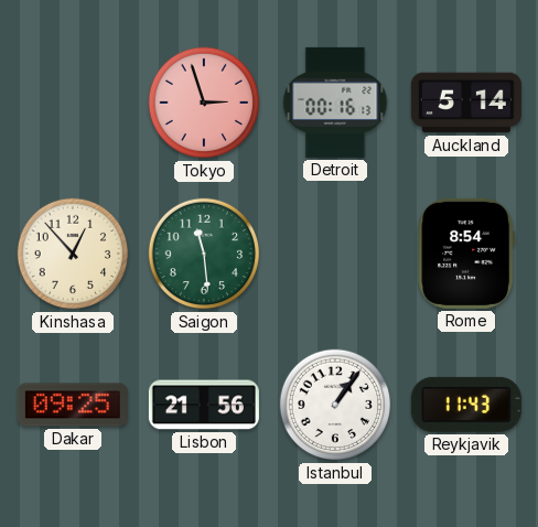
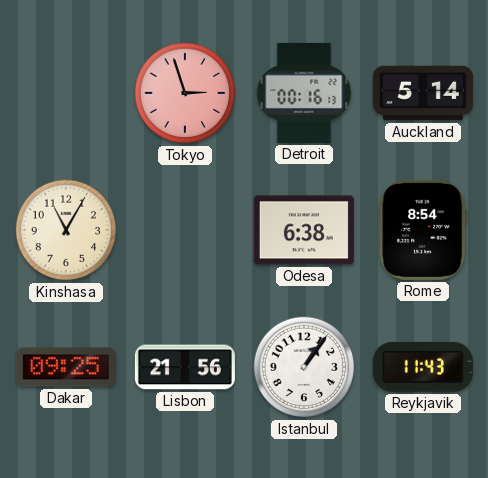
Kinshasa: 12:53 -> 11:05
Saigon: 11:29 -> none
Odesa: none -> 6:38
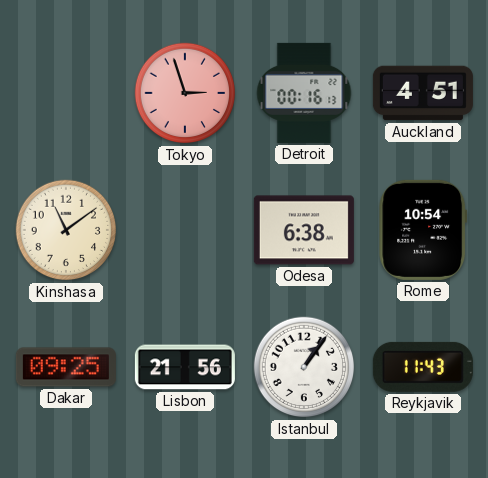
Auckland: 5:14 -> 4:51
Kinshasa: 11:05 -> 11:09
Rome: 8:54 -> 10:54
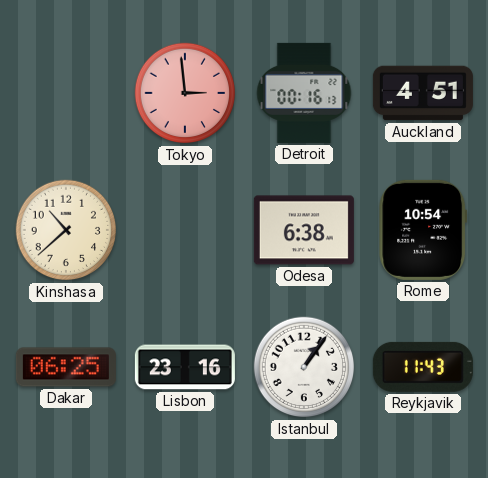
Tokyo: 2:57 -> 2:59
Kinshasa: 11:09 -> 10:38
Dakar: 09:25 -> 06:25
Lisbon: 21:56 -> 23:16
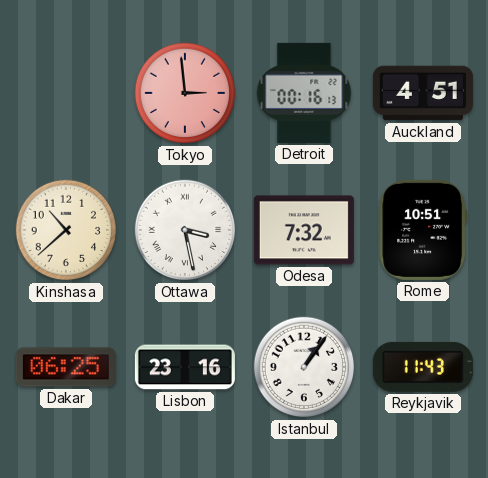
Ottawa: none -> 3:28
Odesa: 6:38 -> 7:32
Rome: 10:54 -> 10:51
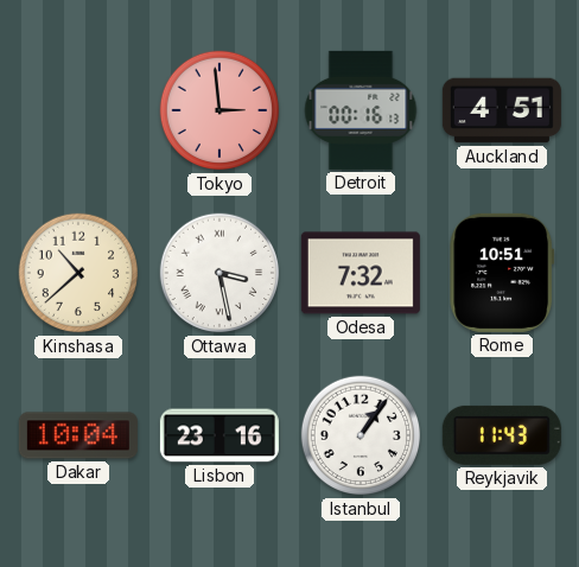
Dakar: 06:25 -> 10:04
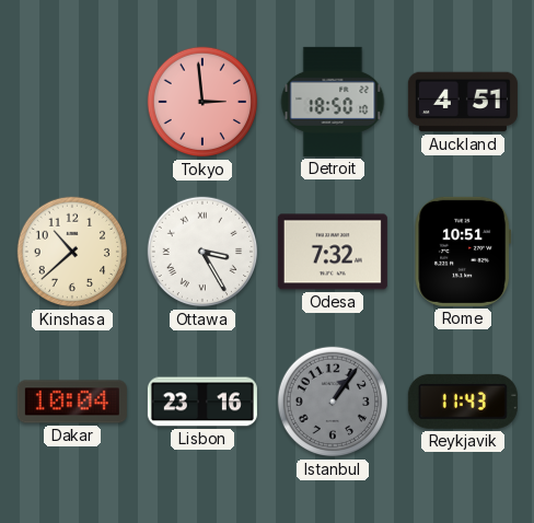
Detroit: 00:16 -> 18:50
Ottawa: 3:28 -> 3:25
Istanbul dial: white -> grey
